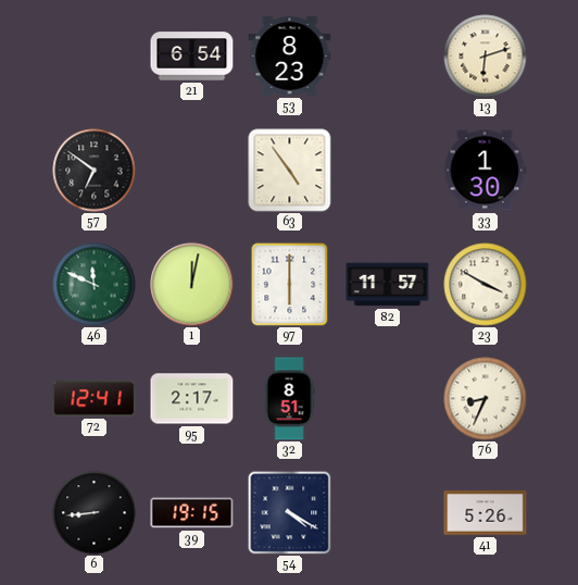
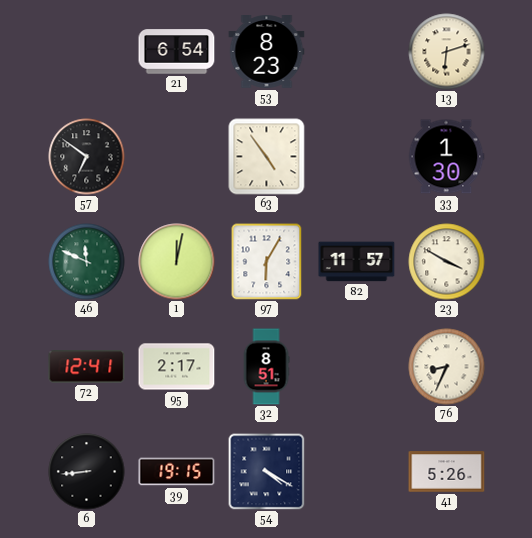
97: 6:00 -> 6:05
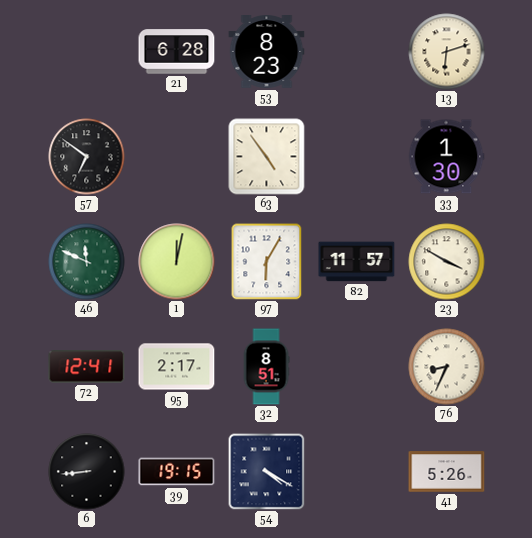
21: 6:54 -> 6:28
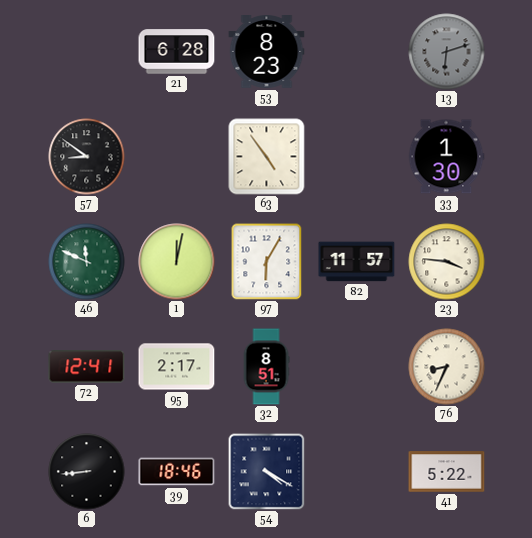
13 dial: cream -> grey
57: 6:51 -> 8:51
23: 3:50 -> 3:46
39: 19:15 -> 18:46
41: 5:26 -> 5:22
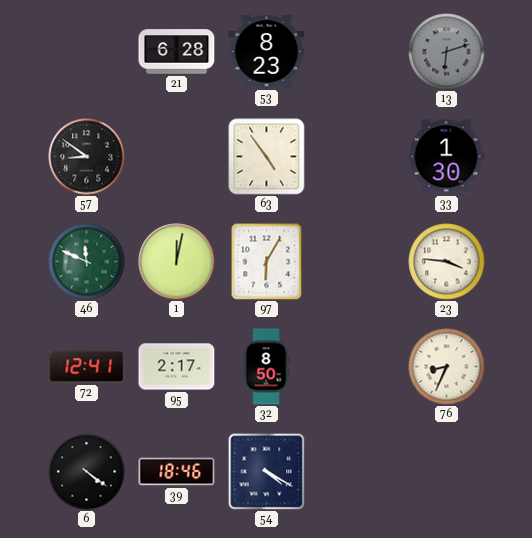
82: 11:57 -> none
32: 8:51 -> 8:50
6: 8:44 -> 4:21
41: 5:22 -> none
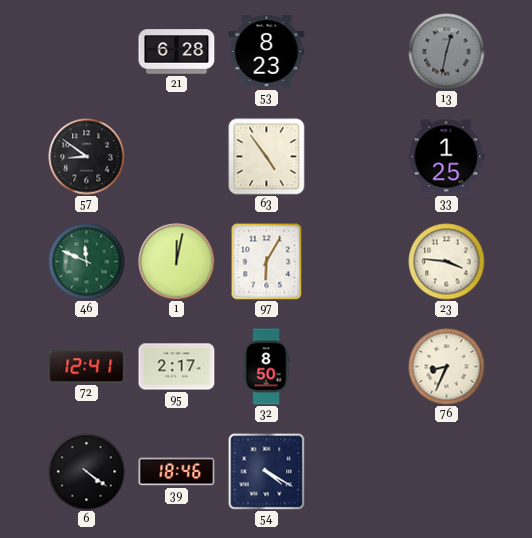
13: 6:12 -> 12:32
33: 1:30 -> 1:25
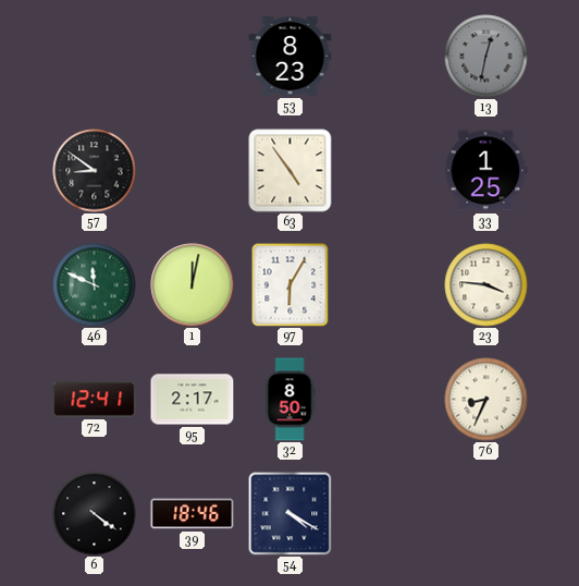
21: 6:28 -> none
